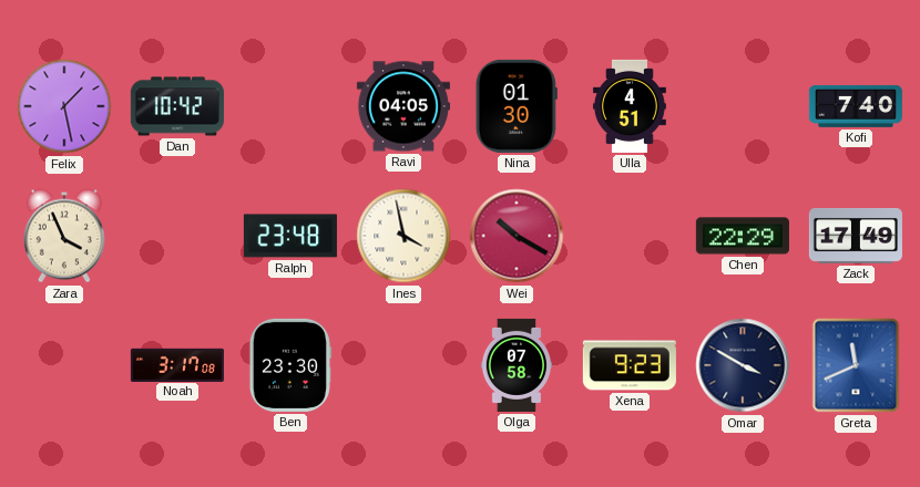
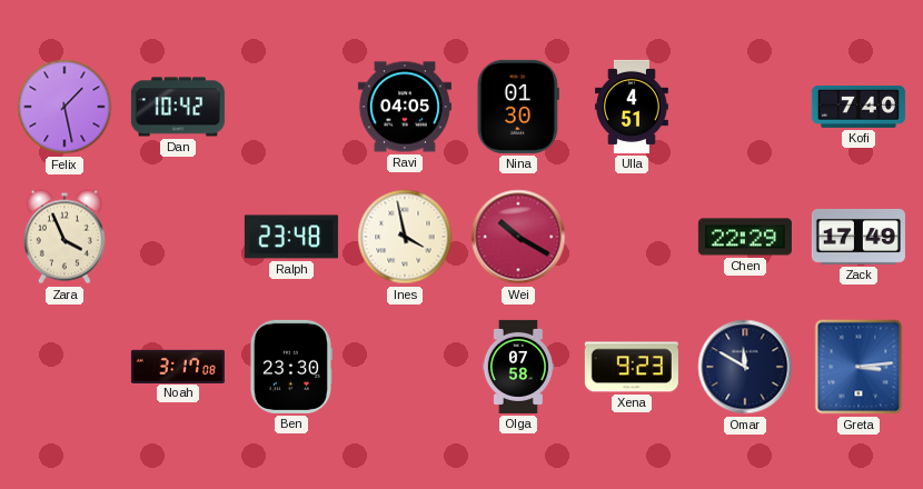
Omar: 3:50 -> 11:50
Greta: 11:41 -> 3:14
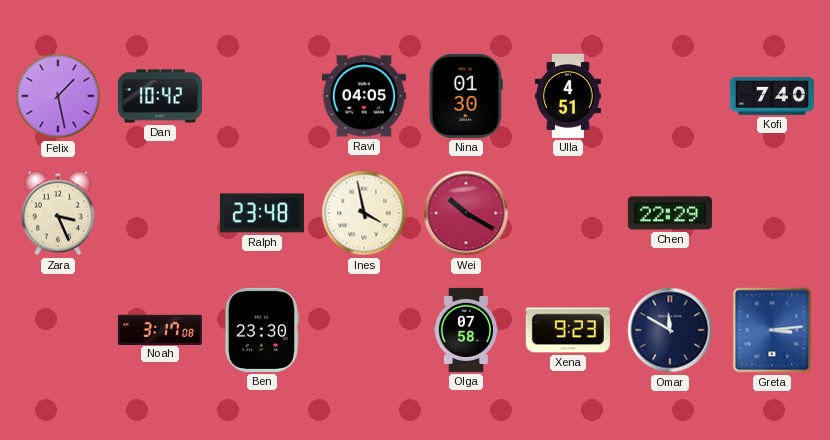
Zara: 3:56 -> 3:26
Zack: 17:49 -> none
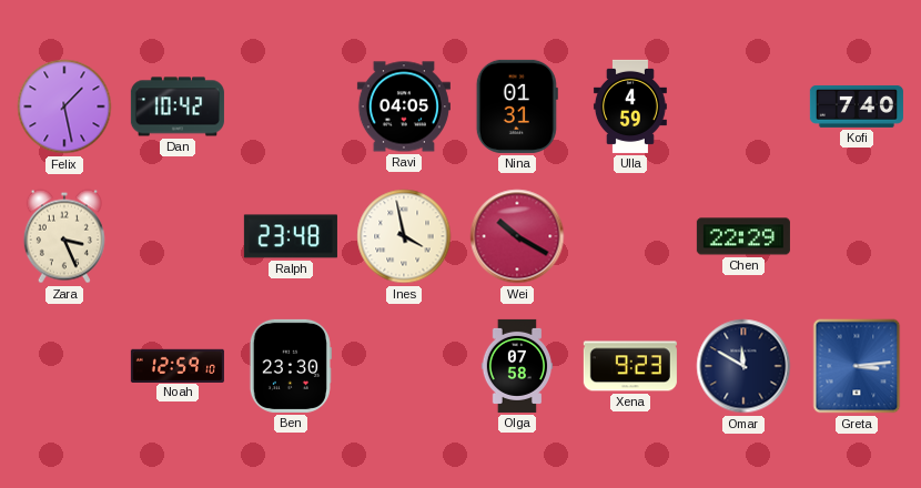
Nina: 01:30 -> 01:31
Ulla: 4:51 -> 4:59
Noah: 3:17 -> 12:59
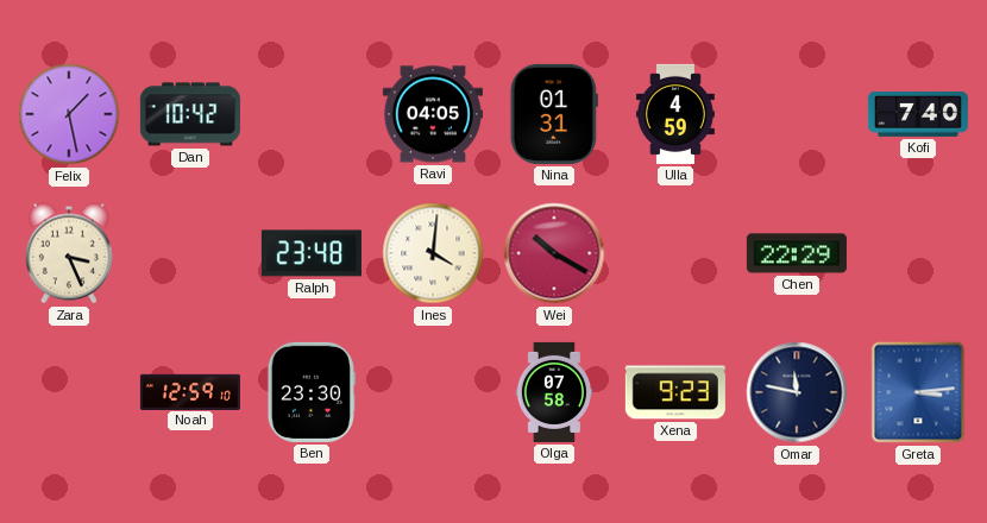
Ines: 3:58 -> 4:01
Omar: 11:50 -> 11:47
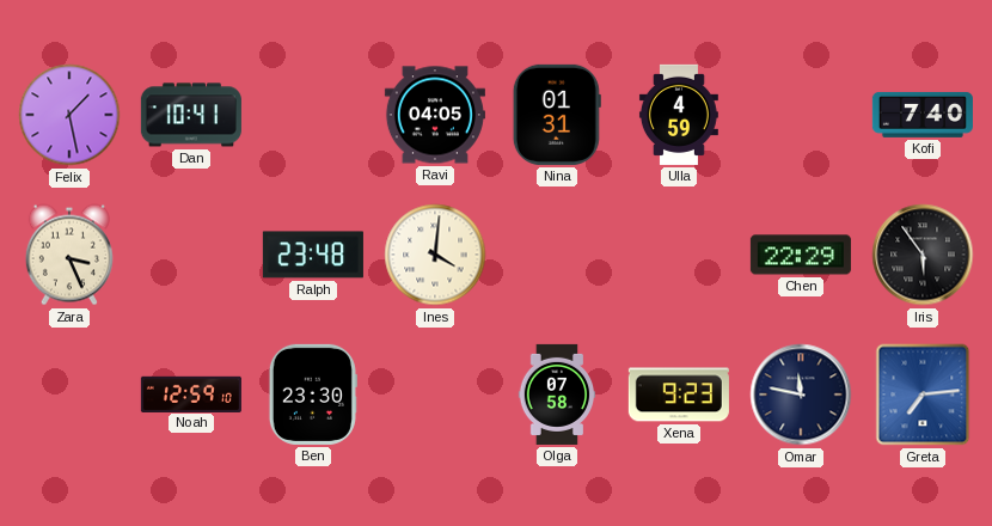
Dan: 10:42 -> 10:41
Wei: 10:20 -> none
Iris: none -> 5:54
Greta: 3:14 -> 7:14
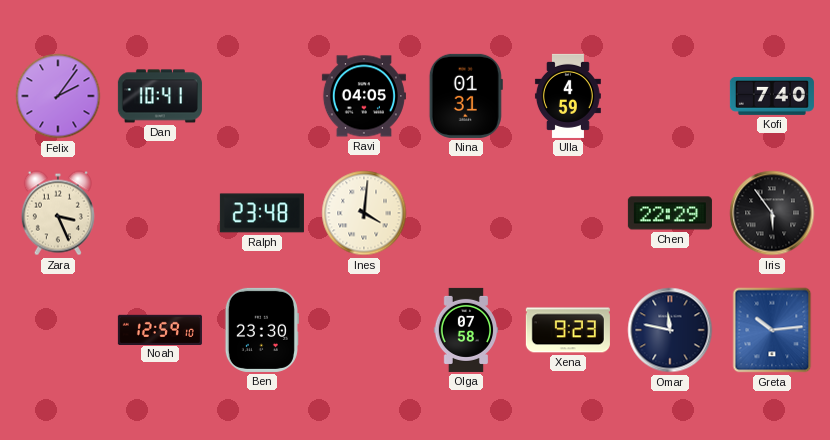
Felix: 1:28 -> 2:06
Greta: 7:14 -> 10:14
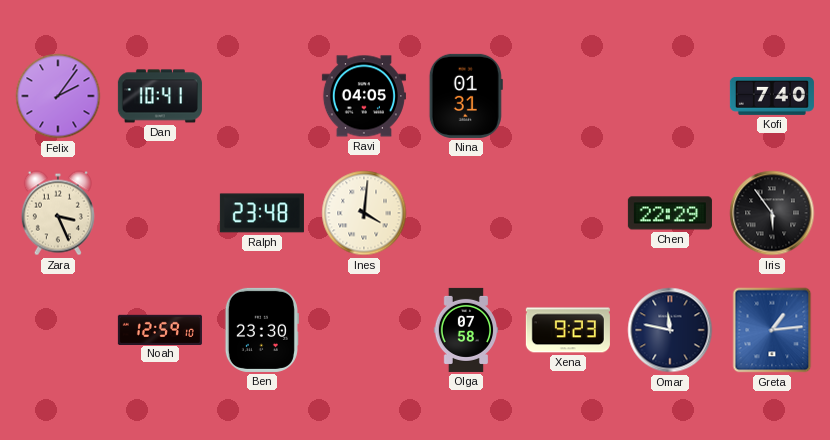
Ulla: 4:59 -> none
Greta: 10:14 -> 1:14
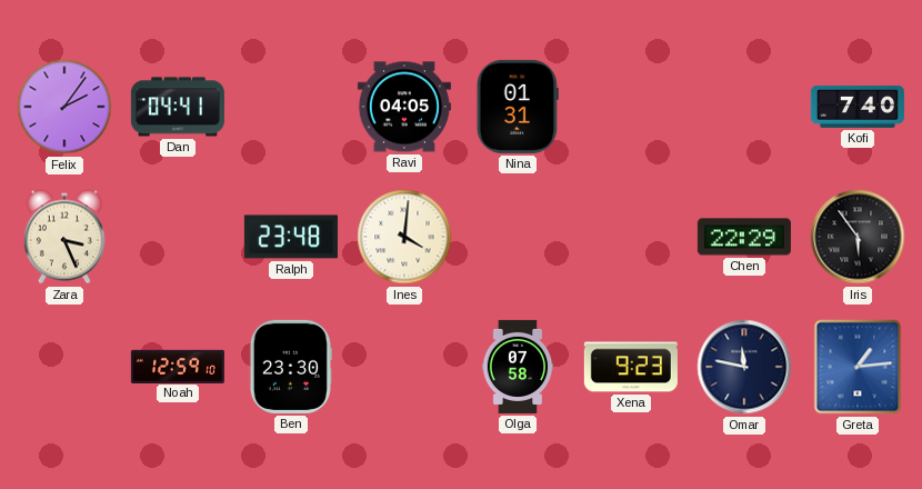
Dan: 10:41 -> 04:41
